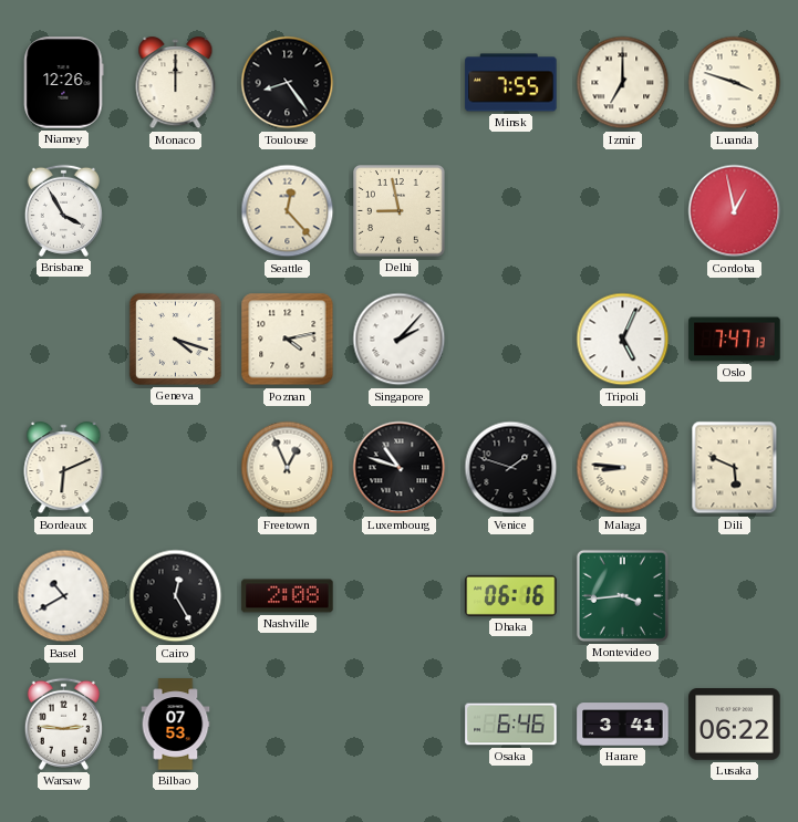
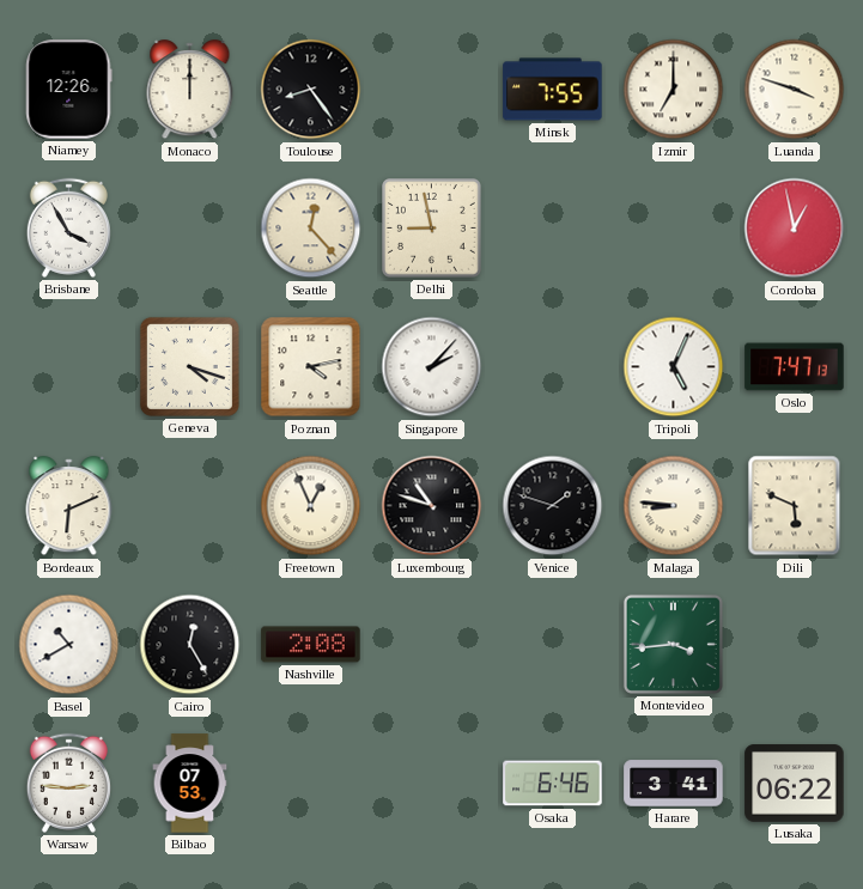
Dhaka: 06:16 -> none
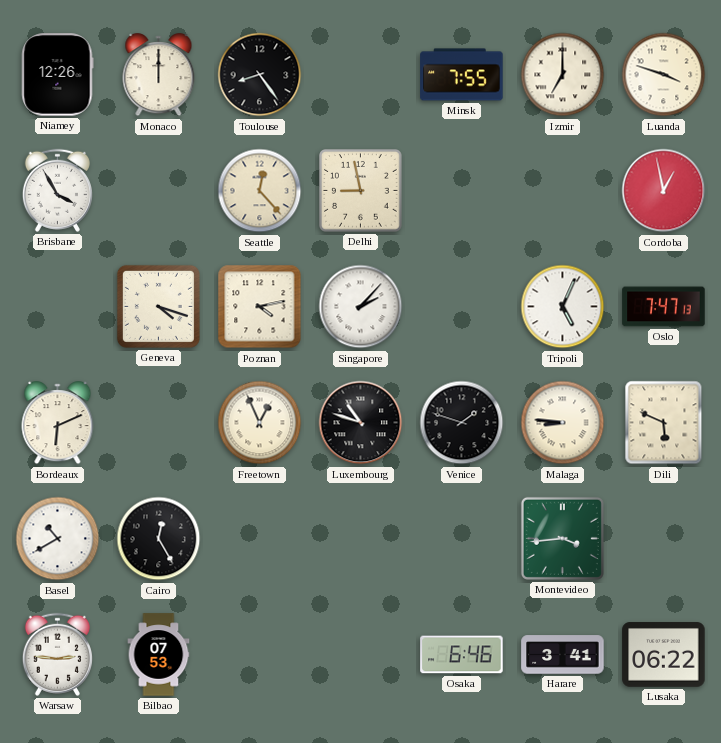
Nashville: 2:08 -> none
